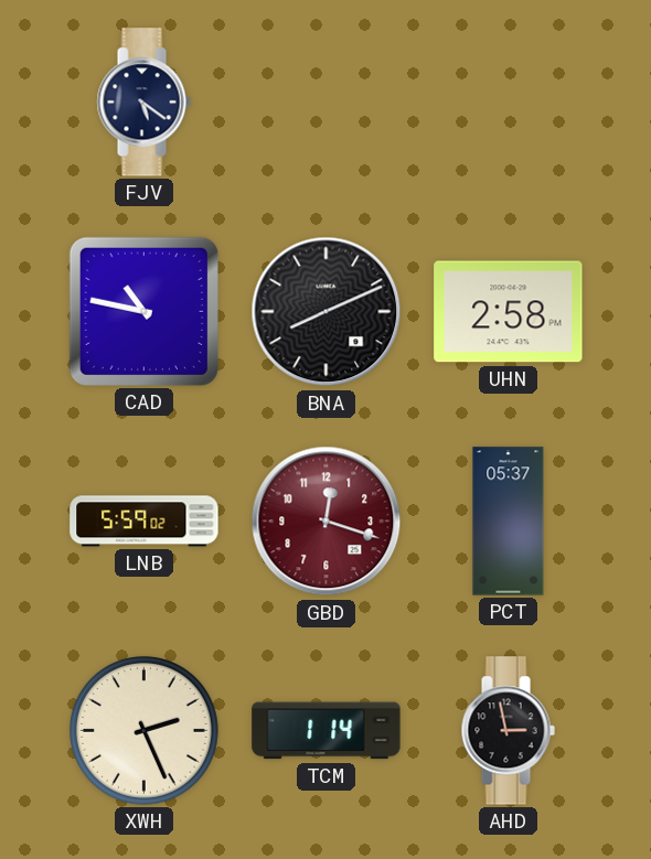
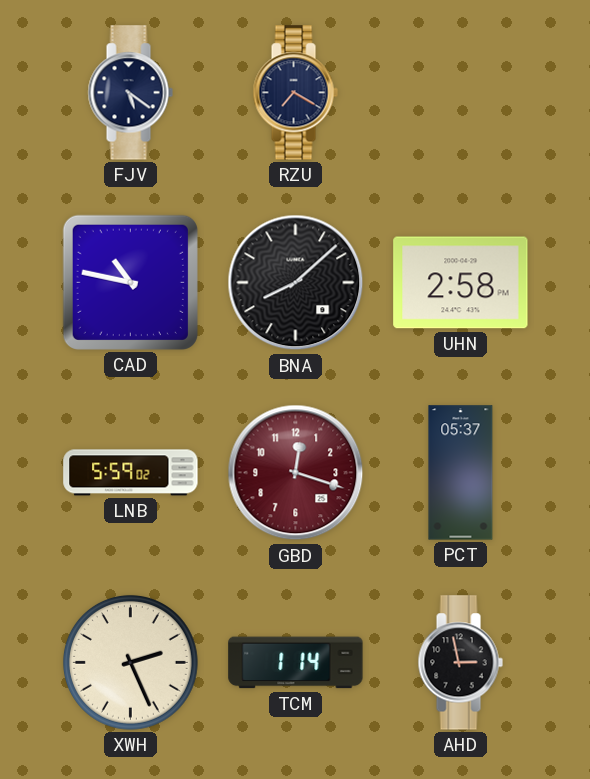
RZU: none -> 7:20
BNA: 8:11 -> 8:08
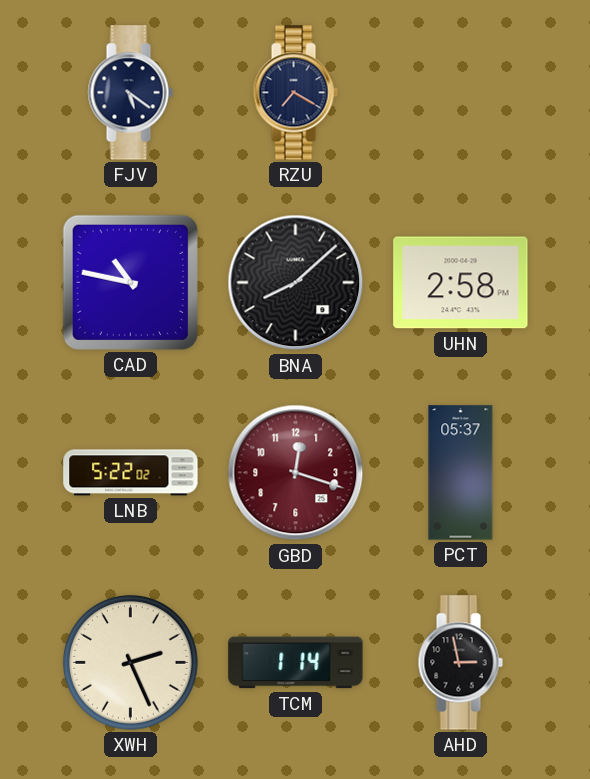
LNB: 5:59 -> 5:22
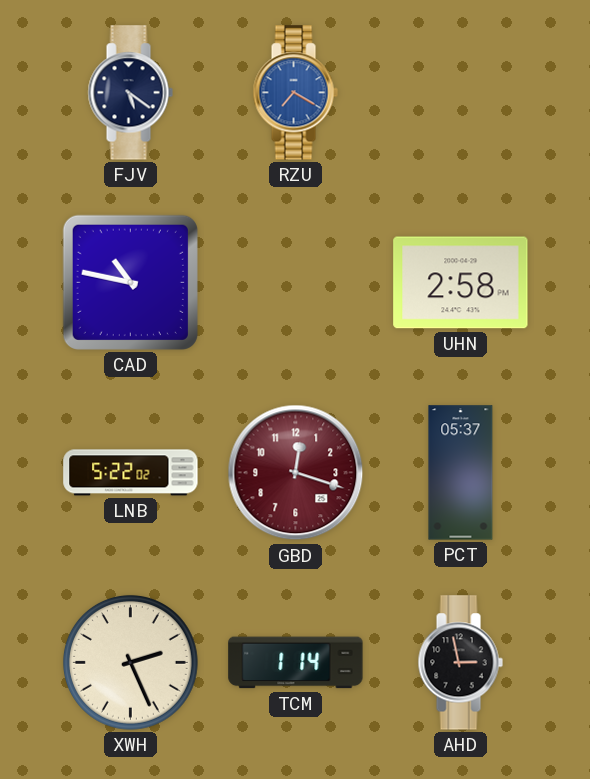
RZU dial: navy -> blue
BNA: 8:08 -> none
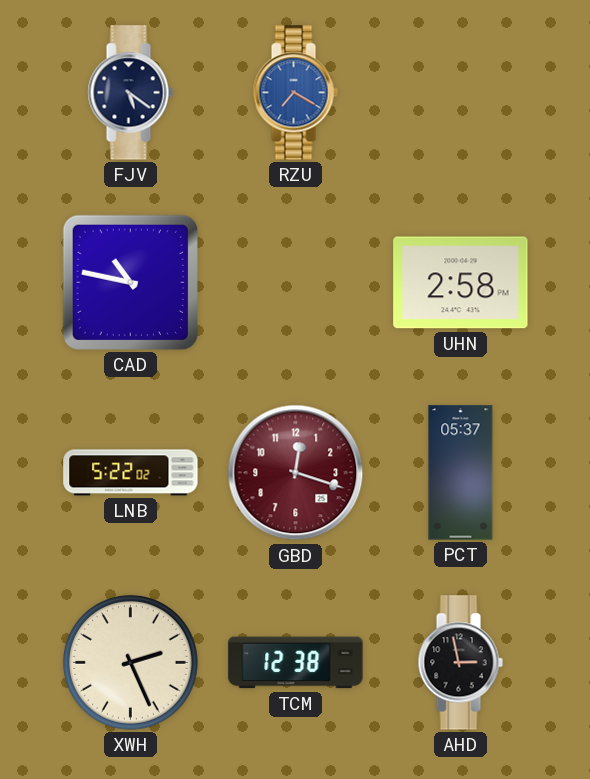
TCM: 1:14 -> 12:38
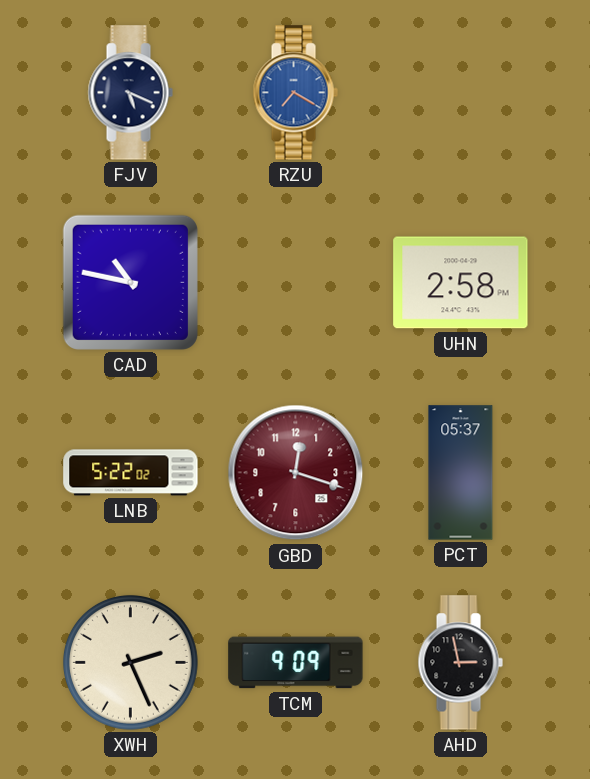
FJV: 5:21 -> 5:19
TCM: 12:38 -> 9:09
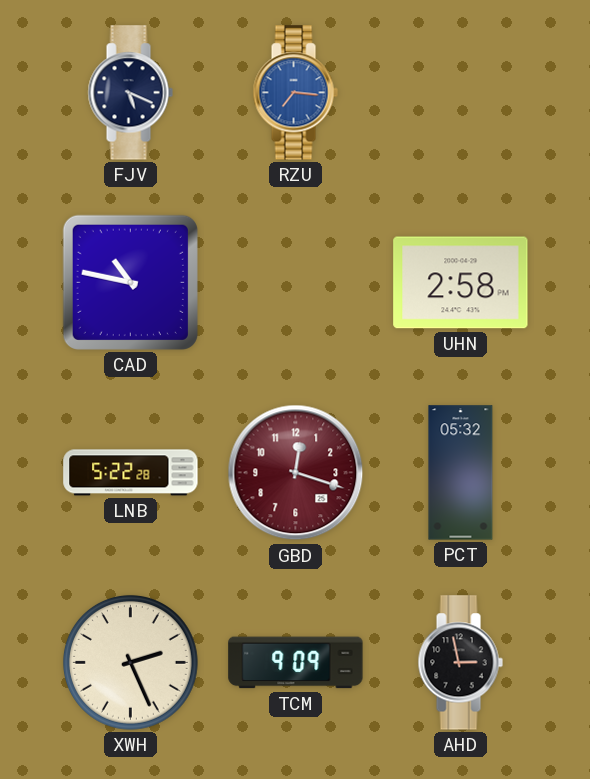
RZU: 7:20 -> 7:16
LNB: 5:22:02 -> 5:22:28
PCT: 05:37 -> 05:32
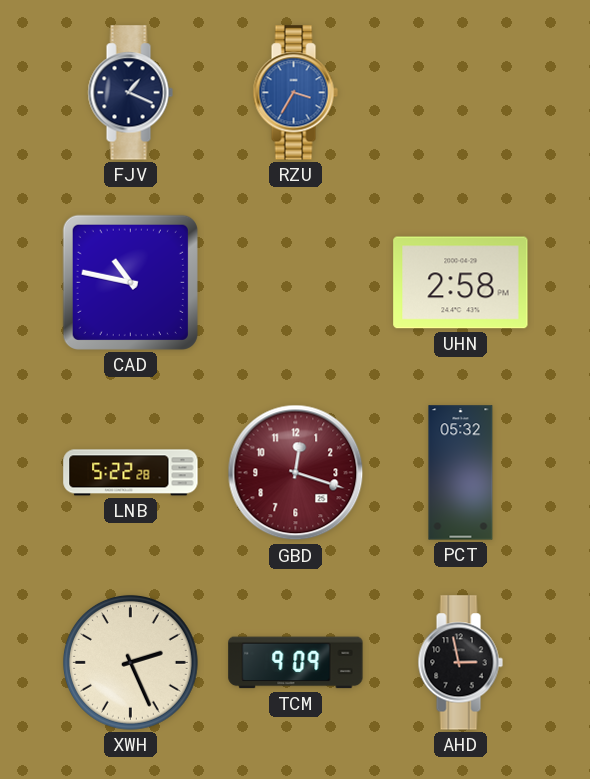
FJV: 5:19 -> 1:19
RZU: 7:16 -> 3:35
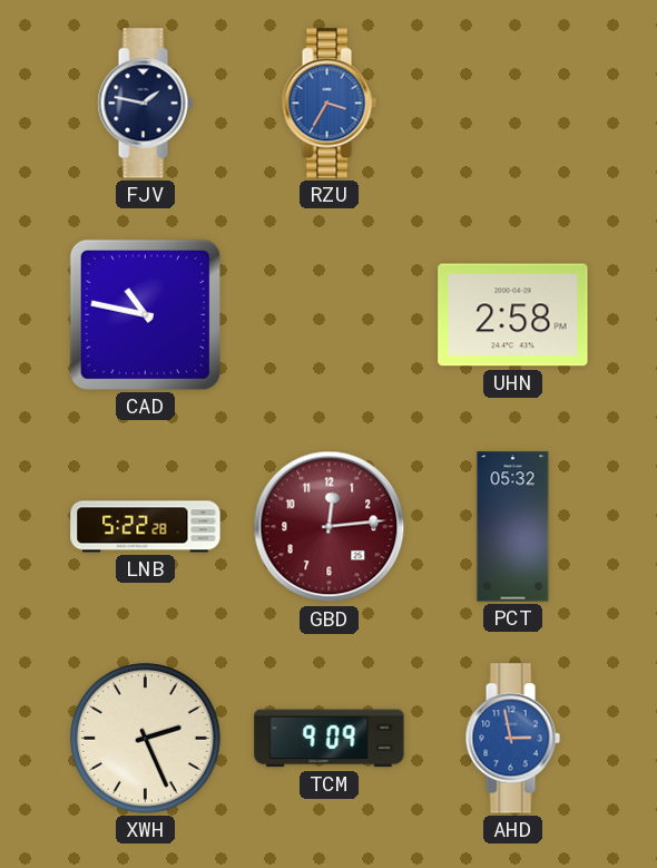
FJV: 1:19 -> 1:47
GBD: 12:18 -> 12:14
AHD dial: black -> blue
